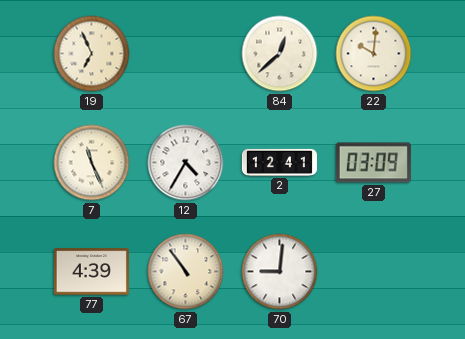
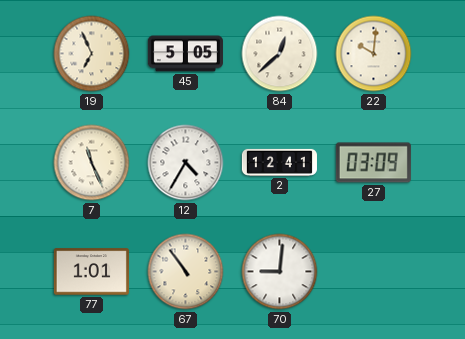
45: none -> 5:05
77: 4:39 -> 1:01
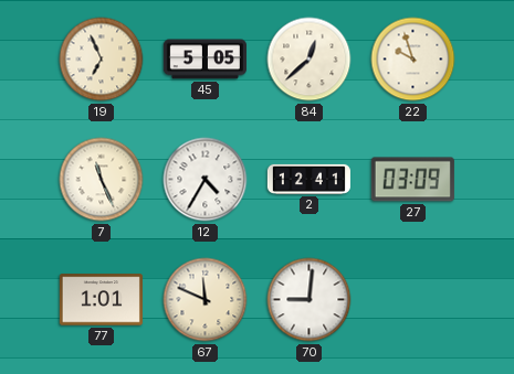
22: 10:01 -> 9:57
67: 10:54 -> 11:49
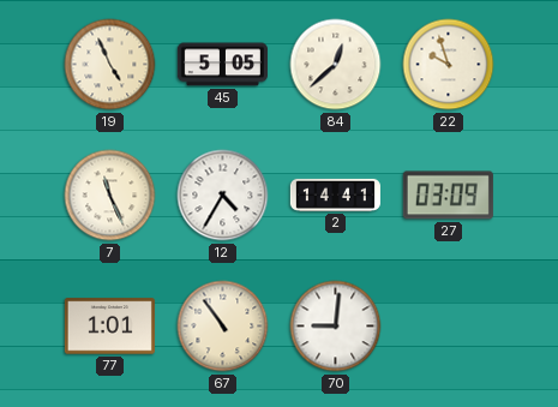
19: 6:56 -> 4:56
2: 12:41 -> 14:41
67: 11:49 -> 10:54
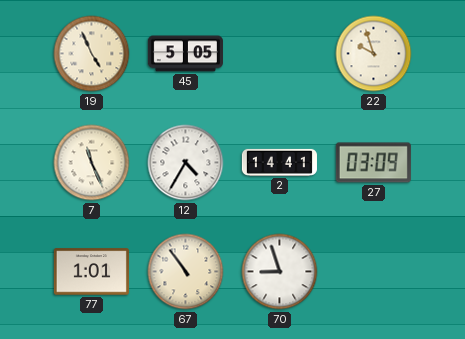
84: 12:38 -> none
70: 9:01 -> 8:57
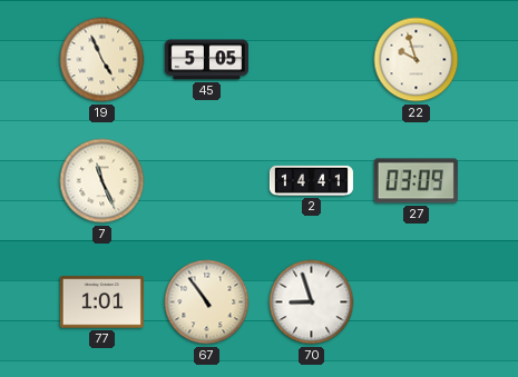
12: 4:35 -> none
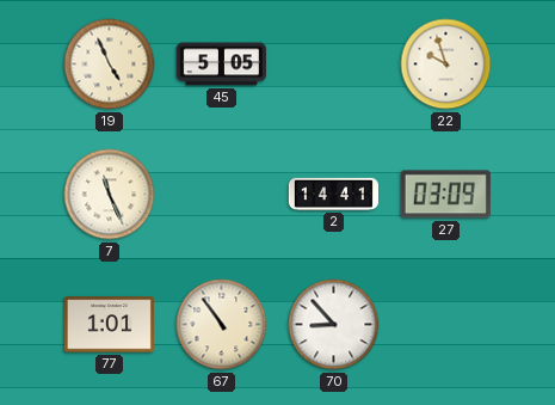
70: 8:57 -> 8:53
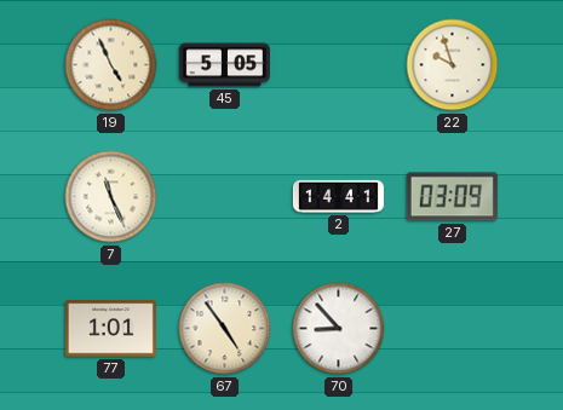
67: 10:54 -> 4:54
